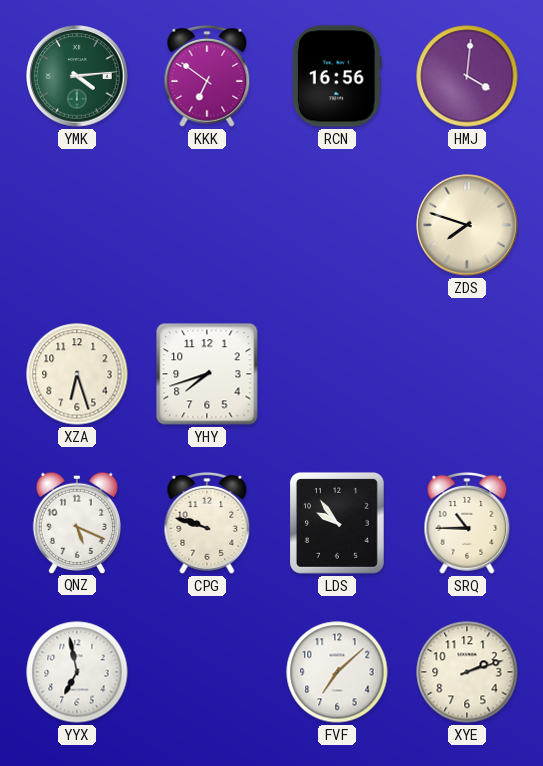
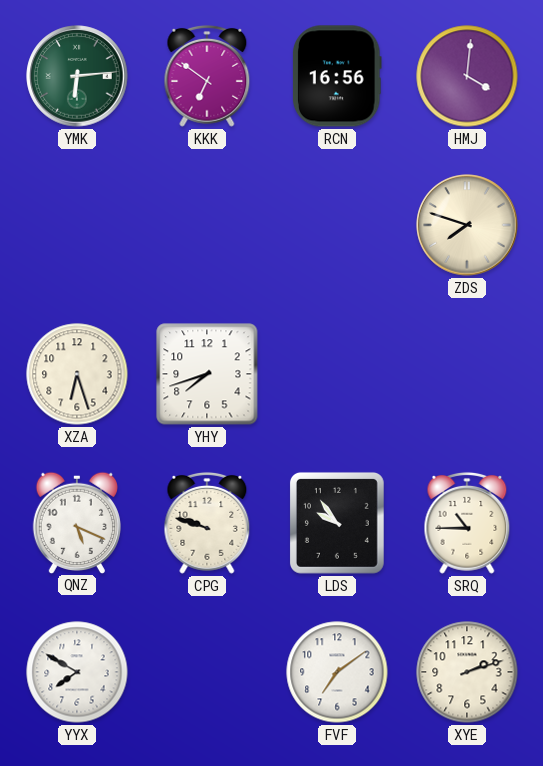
YMK: 4:14 -> 6:14
YYX: 6:58 -> 7:50
FVF: 7:08 -> 7:09
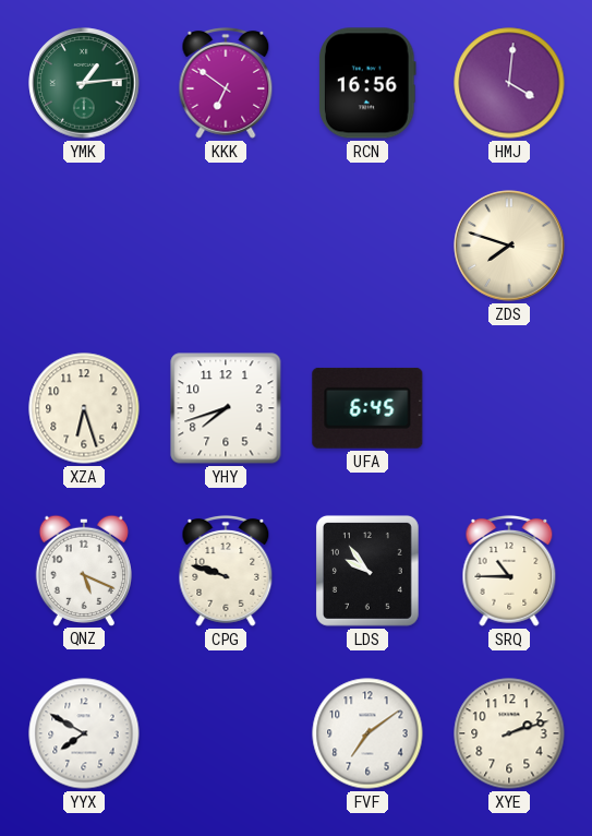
YMK: 6:14 -> 1:14
UFA: none -> 6:45
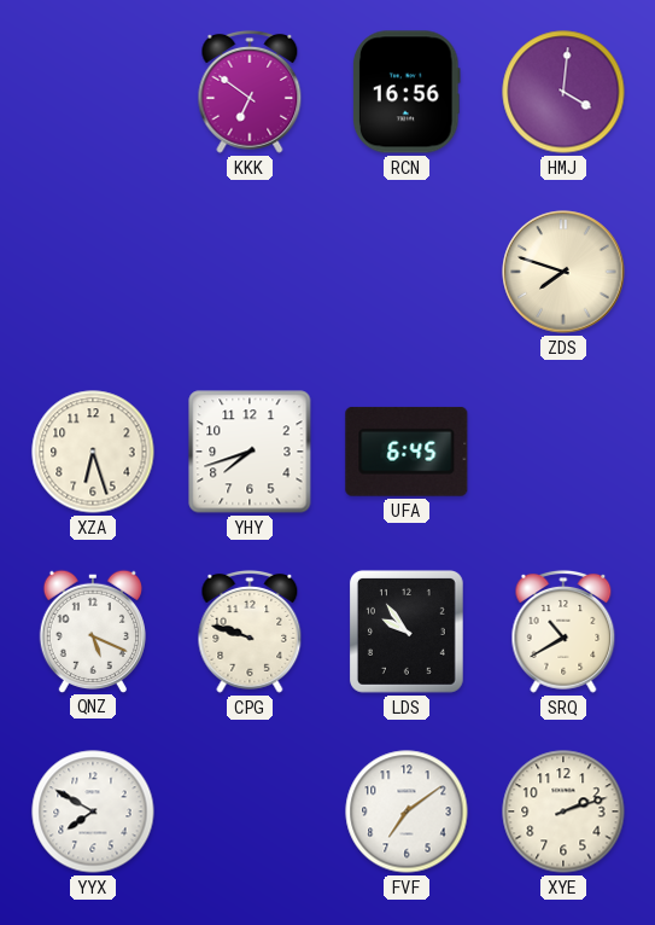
YMK: 1:14 -> none
SRQ: 10:45 -> 10:40
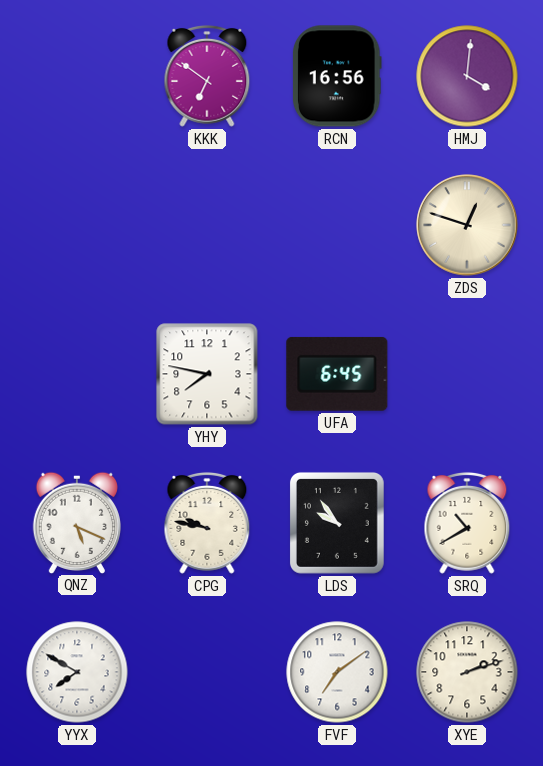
ZDS: 7:48 -> 12:48
XZA: 6:27 -> none
YHY: 7:42 -> 7:47
CPG: 9:48 -> 9:47
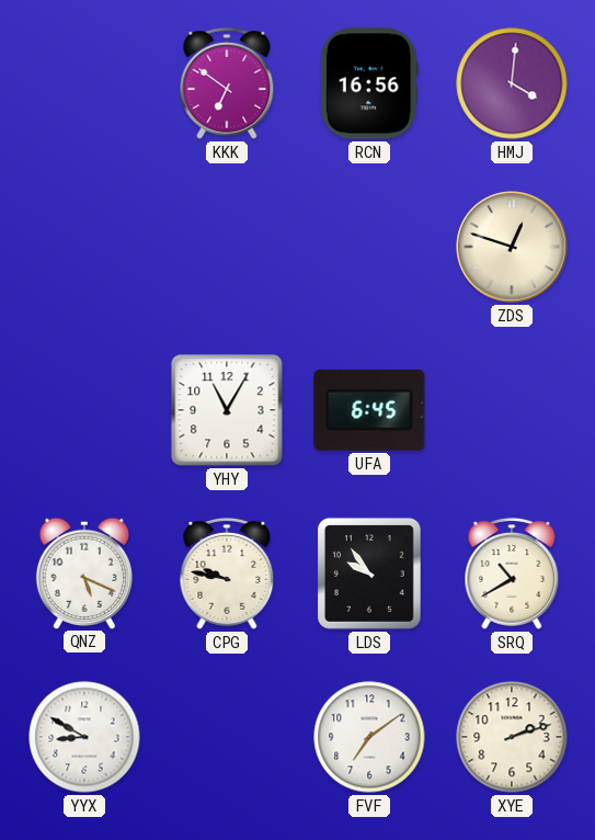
YHY: 7:47 -> 11:05
YYX: 7:50 -> 8:50
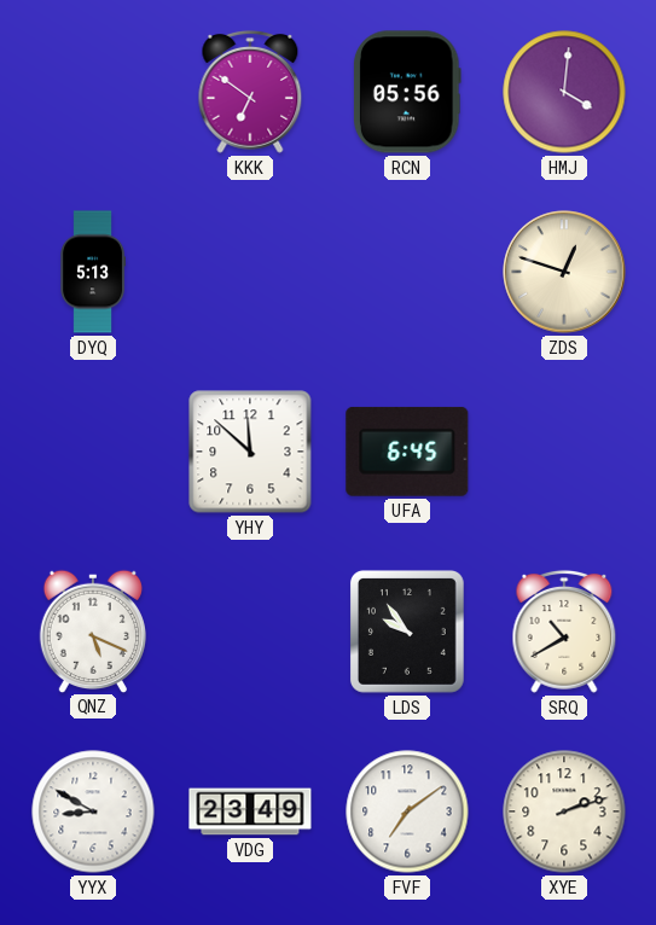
RCN: 16:56 -> 05:56
DYQ: none -> 5:13
YHY: 11:05 -> 11:52
CPG: 9:47 -> none
VDG: none -> 23:49
